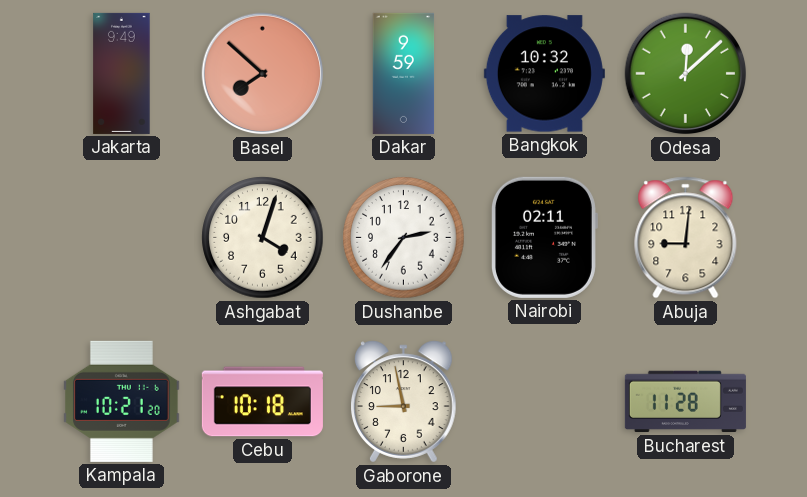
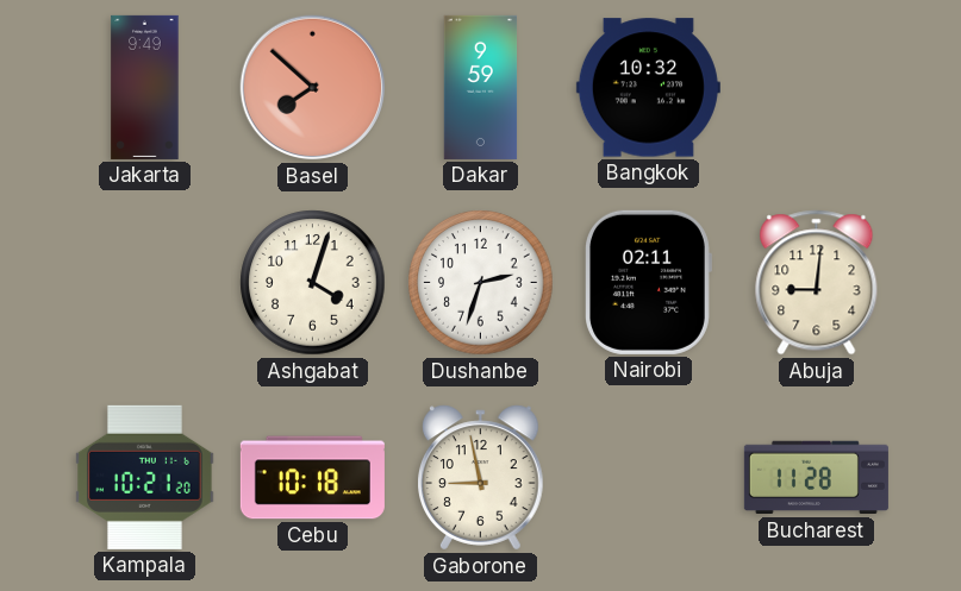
Odesa: 12:08 -> none
Dushanbe: 2:36 -> 2:33
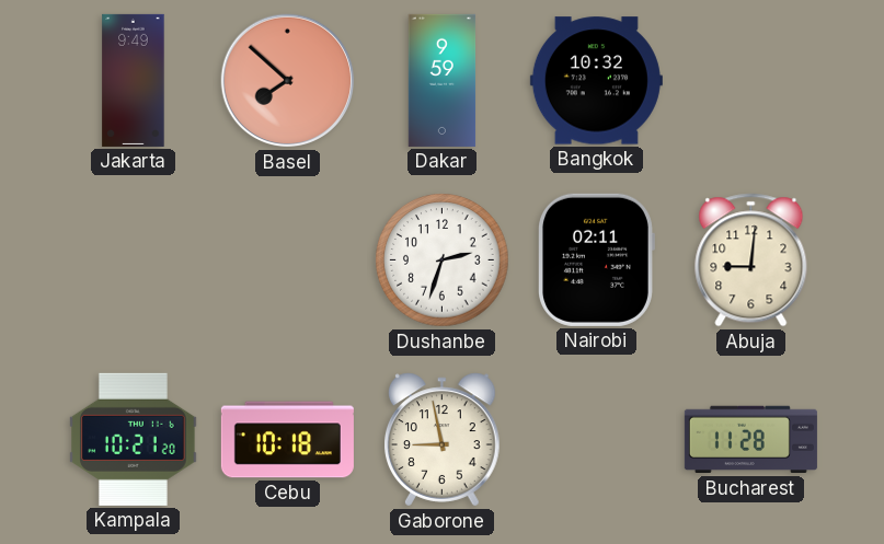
Ashgabat: 4:03 -> none
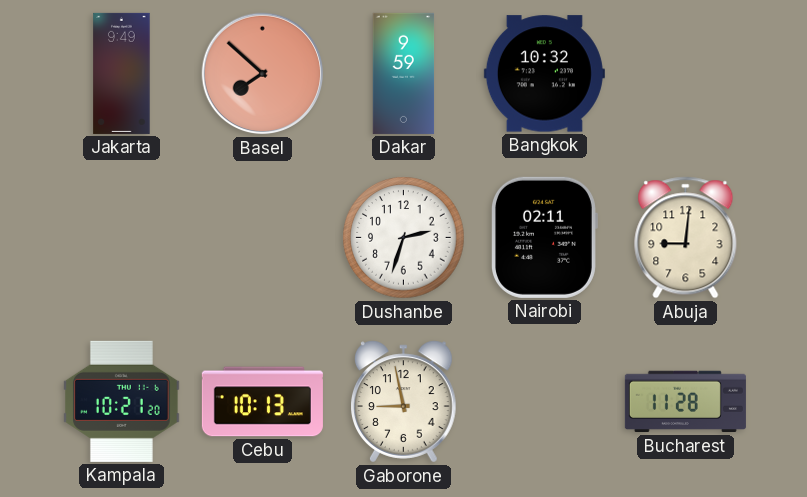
Cebu: 10:18 -> 10:13
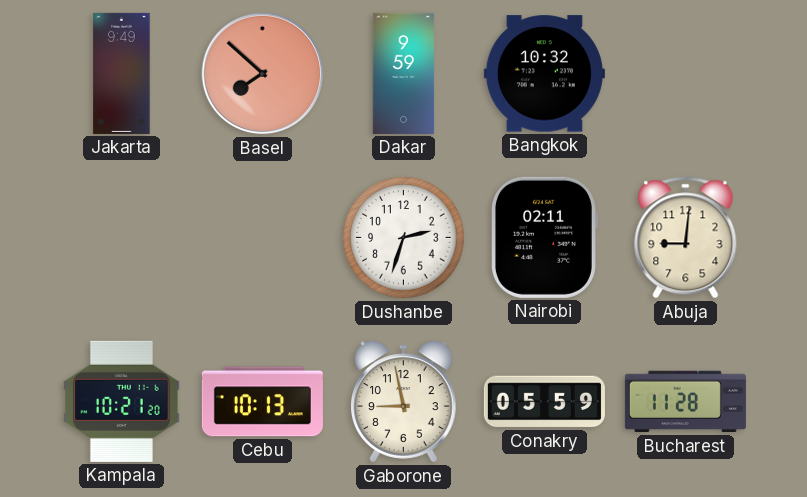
Conakry: none -> 05:59
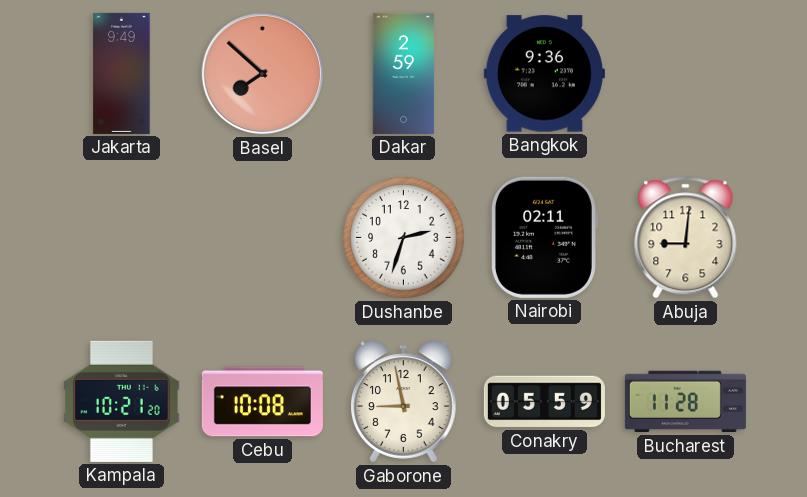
Dakar: 9:59 -> 2:59
Bangkok: 10:32 -> 9:36
Cebu: 10:13 -> 10:08
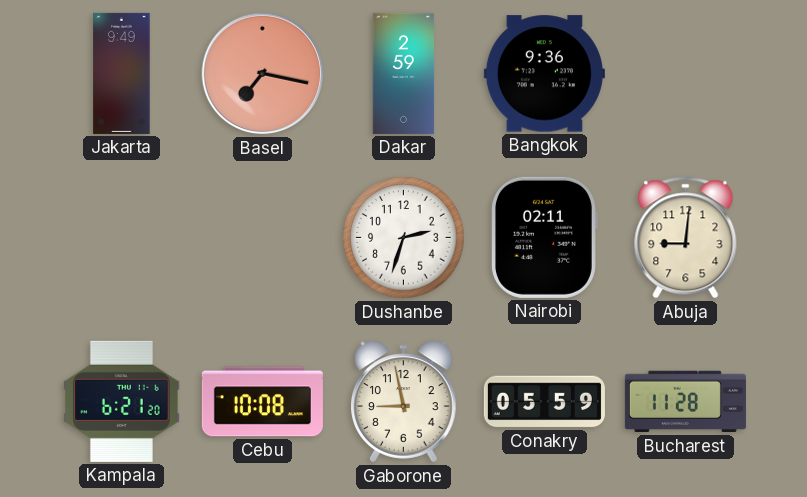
Basel: 7:52 -> 7:17
Kampala: 10:21 -> 6:21
